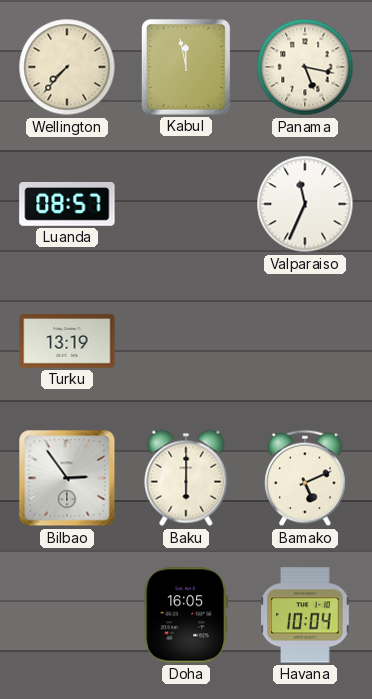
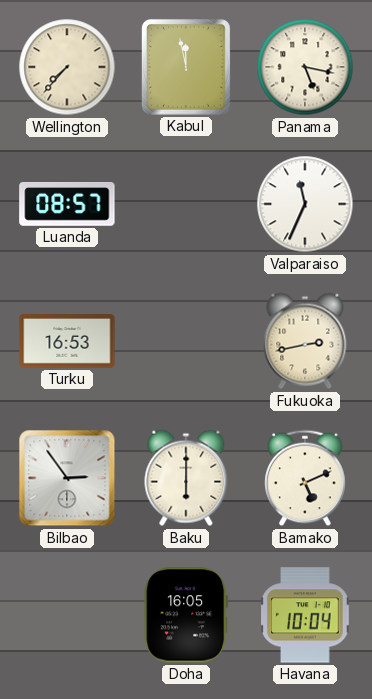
Turku: 13:19 -> 16:53
Fukuoka: none -> 2:43
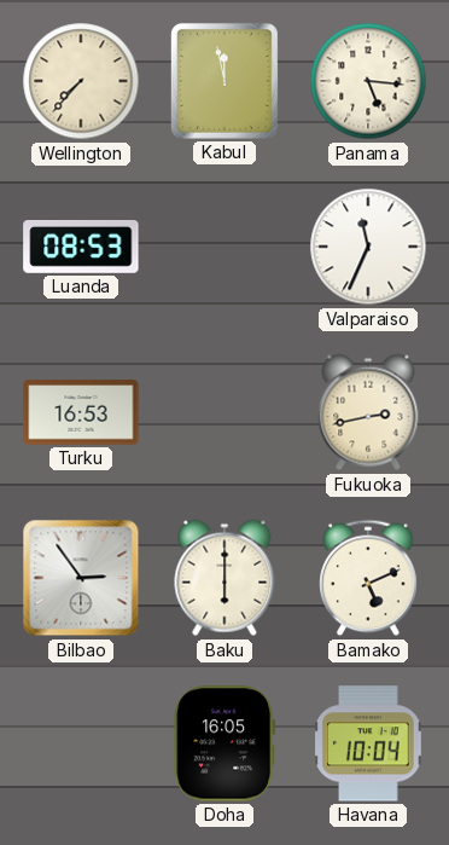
Panama: 5:17 -> 5:16
Luanda: 08:57 -> 08:53
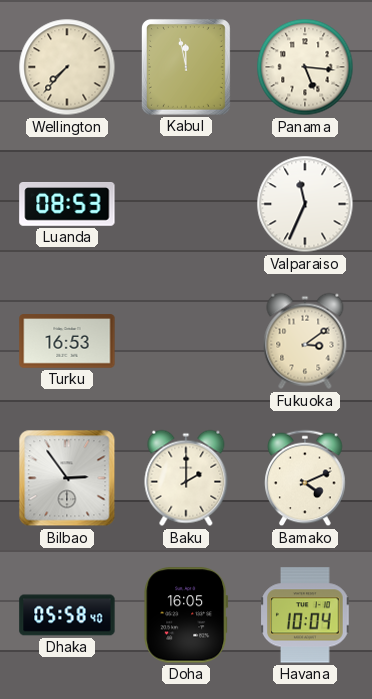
Fukuoka: 2:43 -> 3:09
Baku: 6:00 -> 2:00
Bamako: 5:11 -> 4:11
Dhaka: none -> 05:58
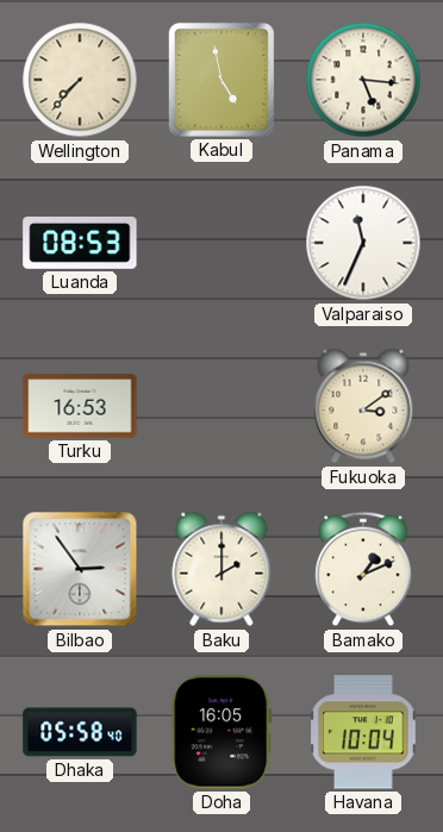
Kabul: 11:58 -> 4:58
Bamako: 4:11 -> 1:11
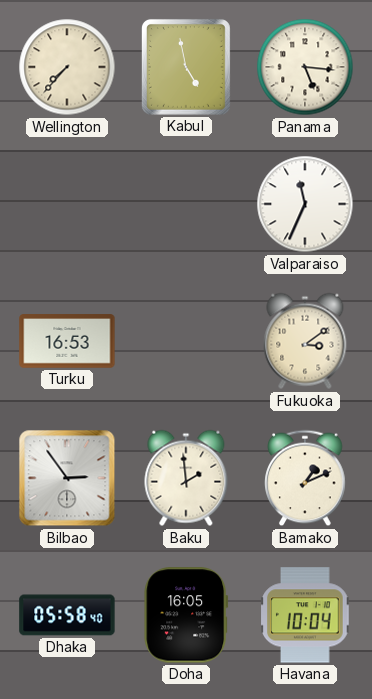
Luanda: 08:53 -> none
Baku: 2:00 -> 1:59
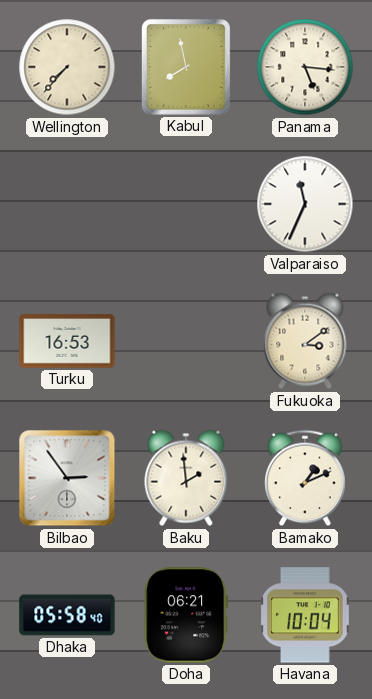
Kabul: 4:58 -> 7:58
Doha: 16:05 -> 06:21
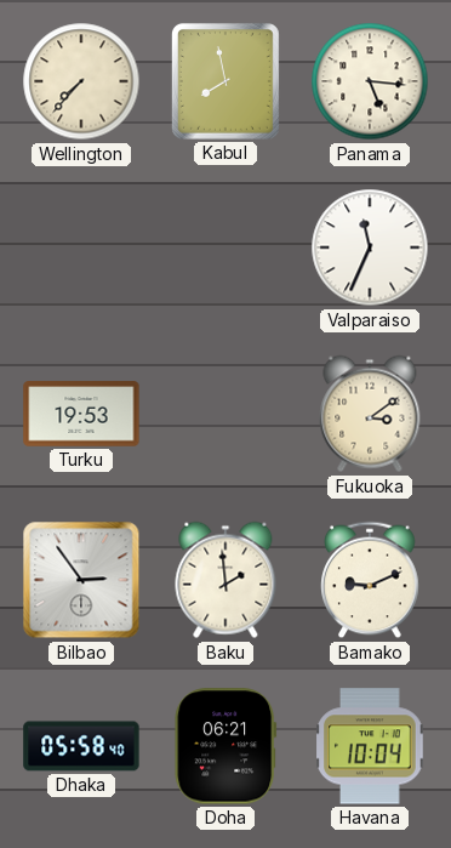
Turku: 16:53 -> 19:53
Bamako: 1:11 -> 9:11
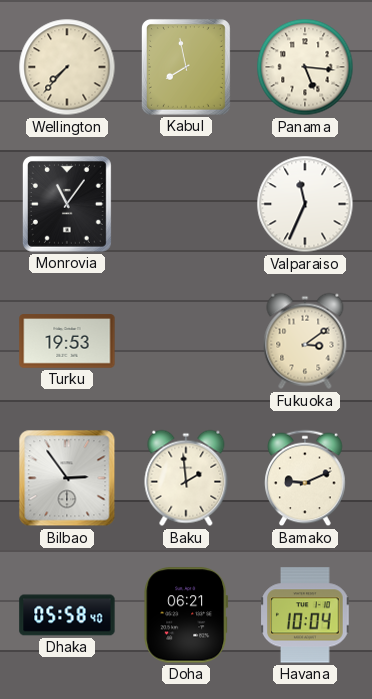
Monrovia: none -> 11:06
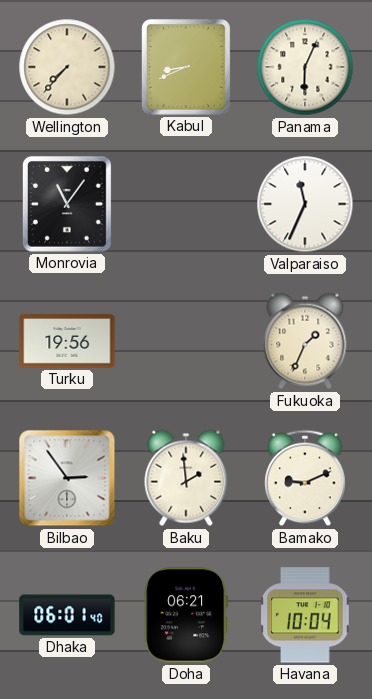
Kabul: 7:58 -> 8:41
Panama: 5:16 -> 6:04
Turku: 19:53 -> 19:56
Fukuoka: 3:09 -> 1:34
Dhaka: 05:58 -> 06:01
